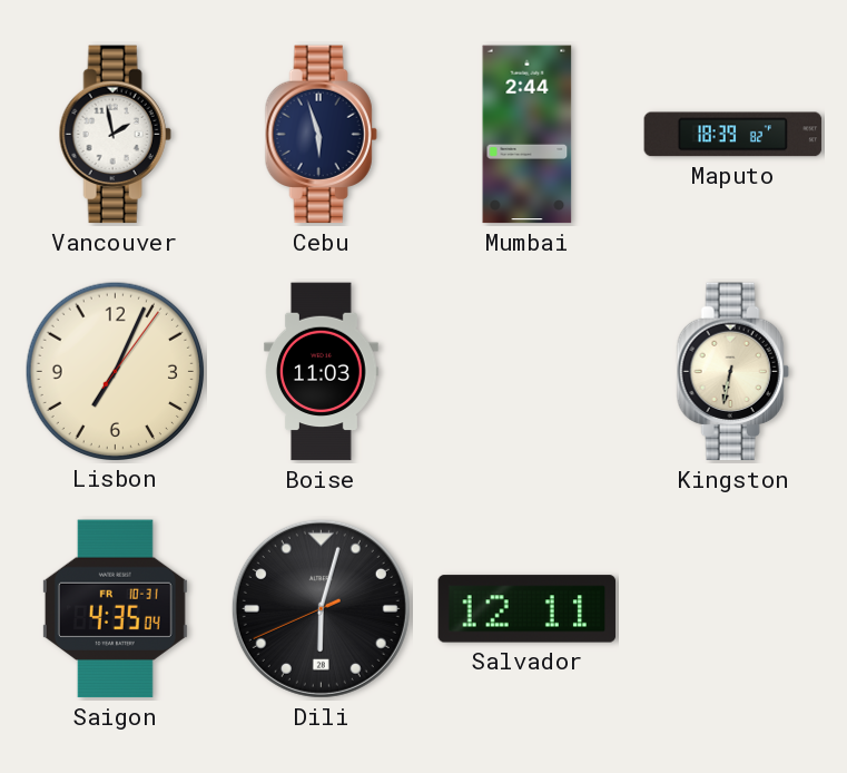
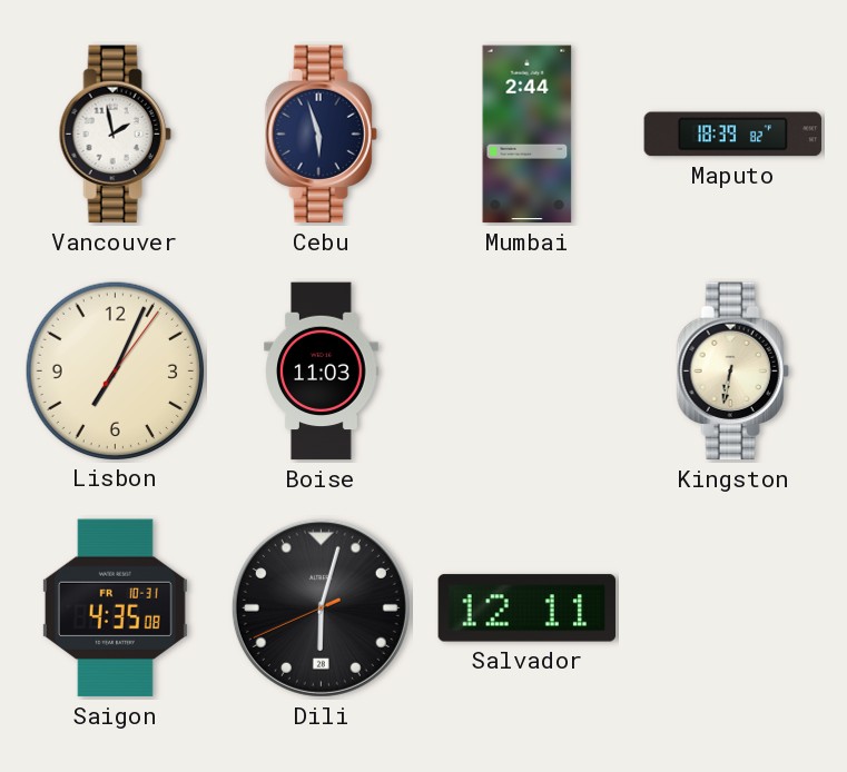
Saigon: 4:35:04 -> 4:35:08
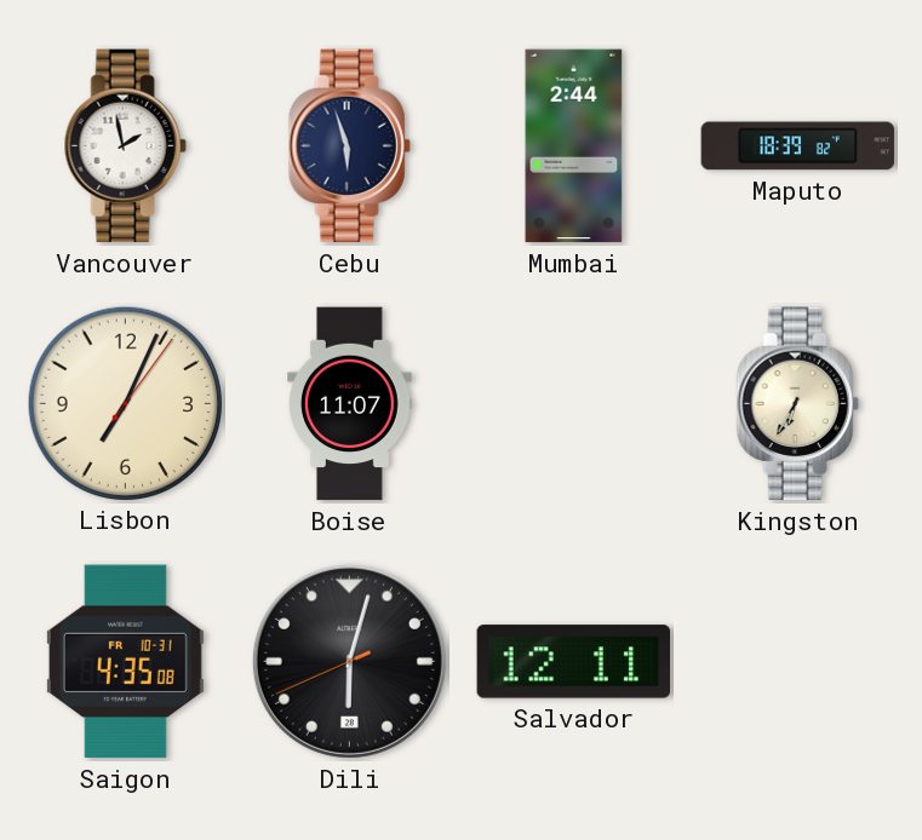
Boise: 11:03 -> 11:07
Kingston: 6:32 -> 6:35
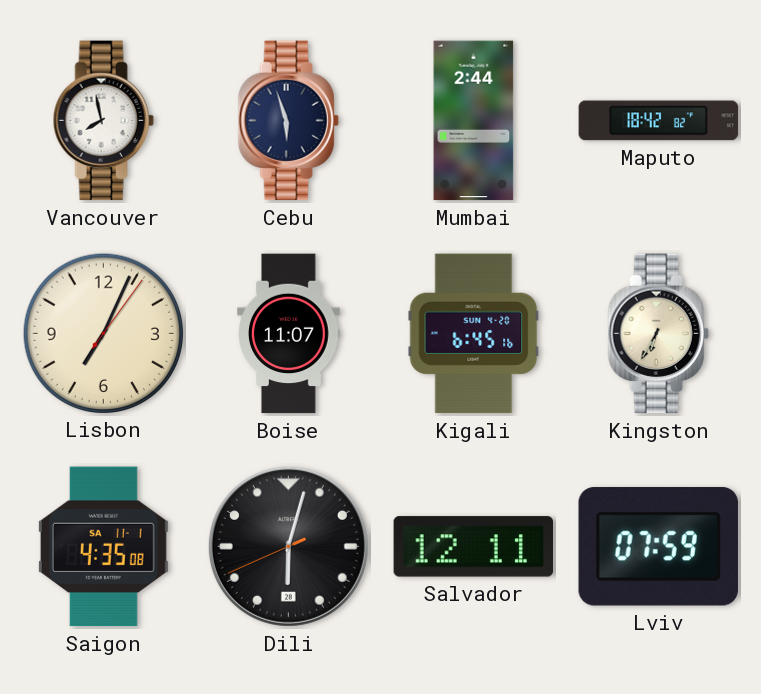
Vancouver: 1:58 -> 7:58
Maputo: 18:39 -> 18:42
Kigali: none -> 6:45
Saigon date: FR 10-31 -> SA 11-1
Lviv: none -> 07:59
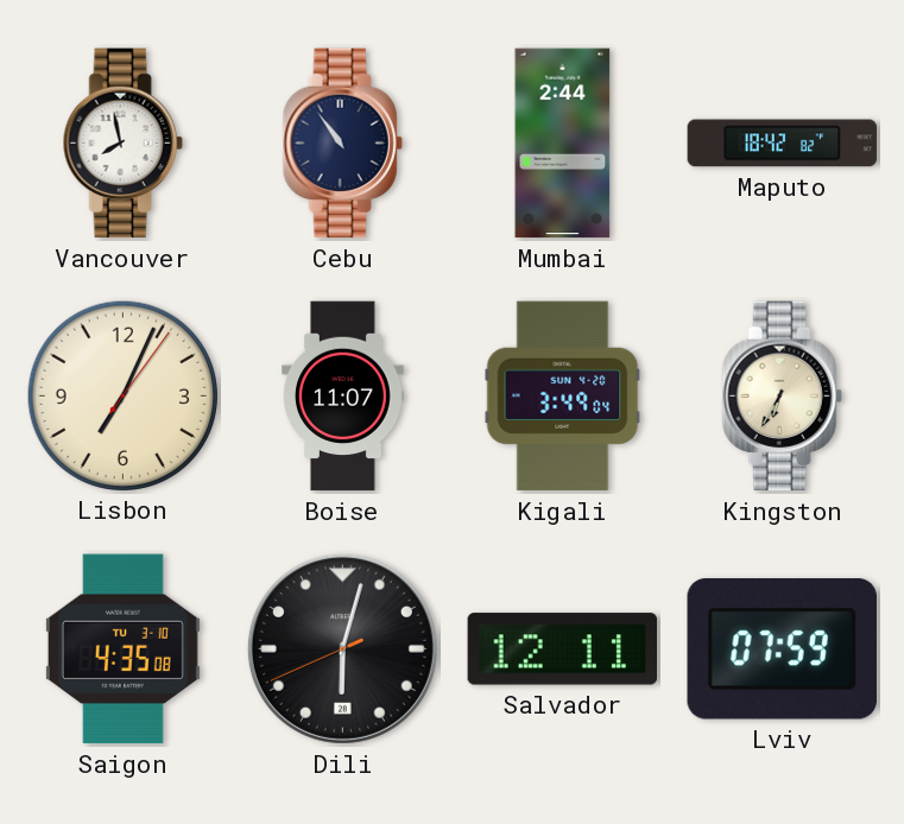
Cebu: 5:57 -> 10:54
Kigali: 6:45 -> 3:49
Saigon date: SA 11-1 -> TU 3-10
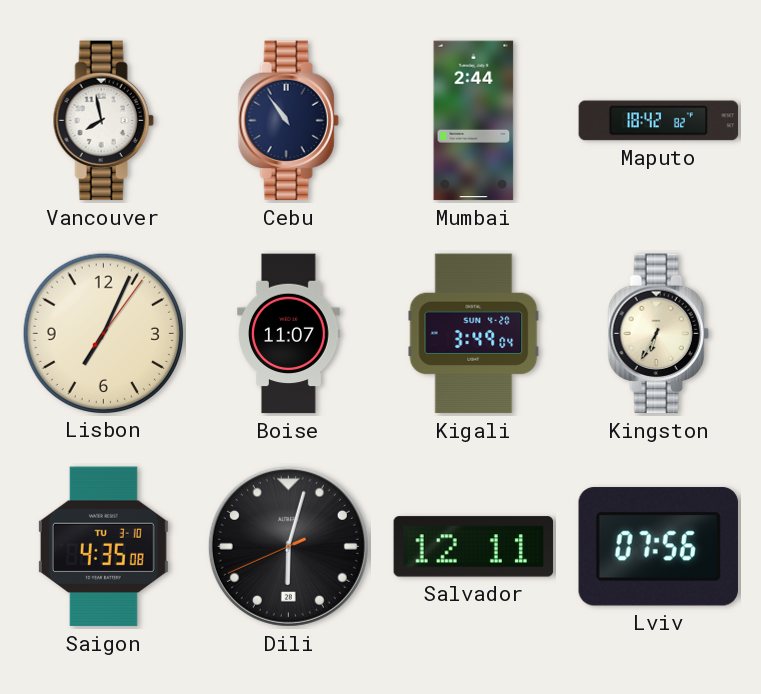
Lviv: 07:59 -> 07:56
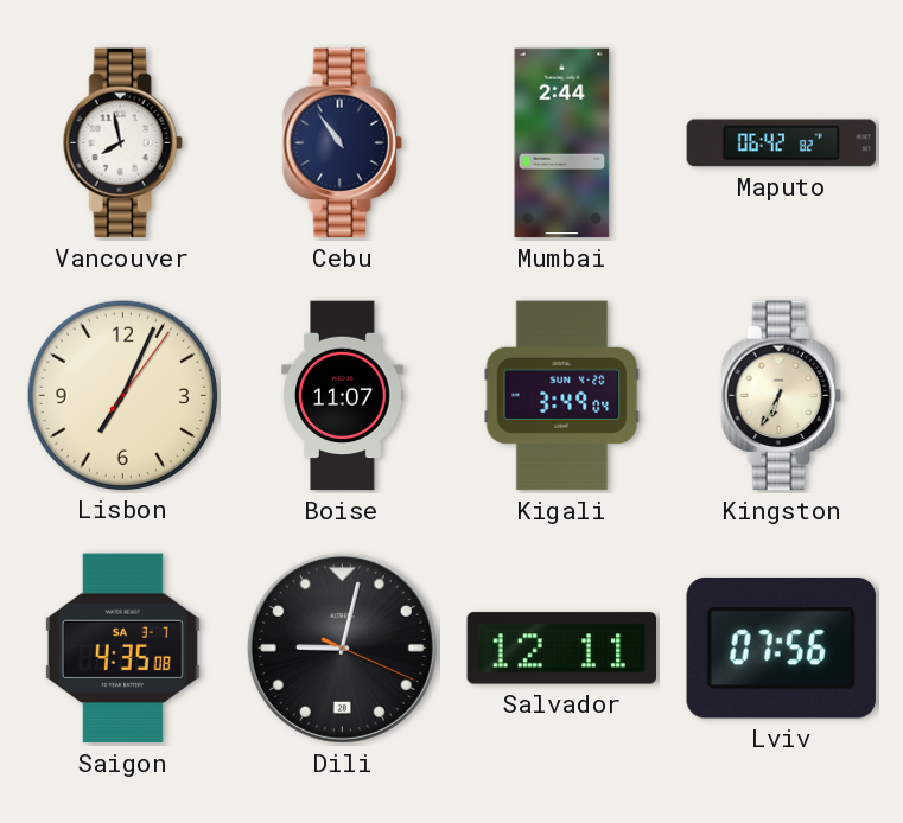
Maputo: 18:42 -> 06:42
Saigon date: TU 3-10 -> SA 3-7
Dili: 6:02 -> 9:02
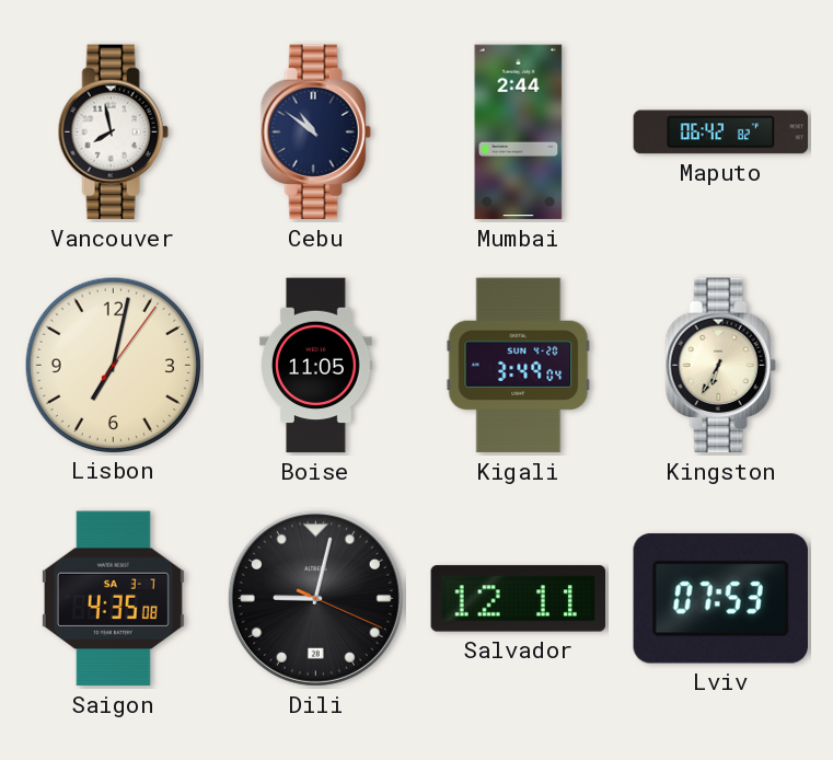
Cebu: 10:54 -> 10:51
Lisbon: 7:04 -> 7:02
Boise: 11:07 -> 11:05
Lviv: 07:56 -> 07:53
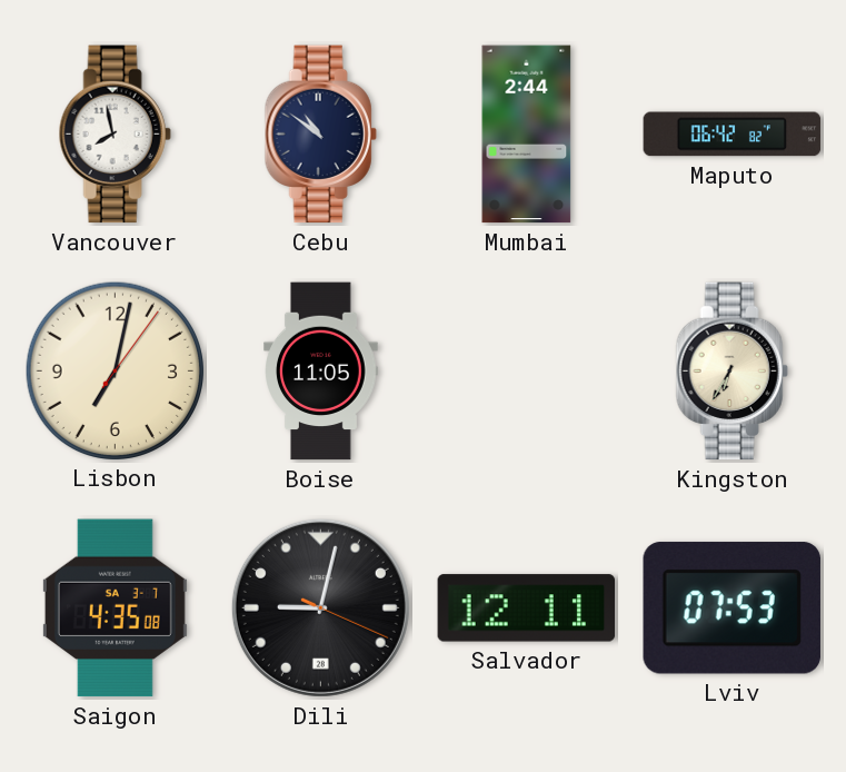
Kigali: 3:49 -> none
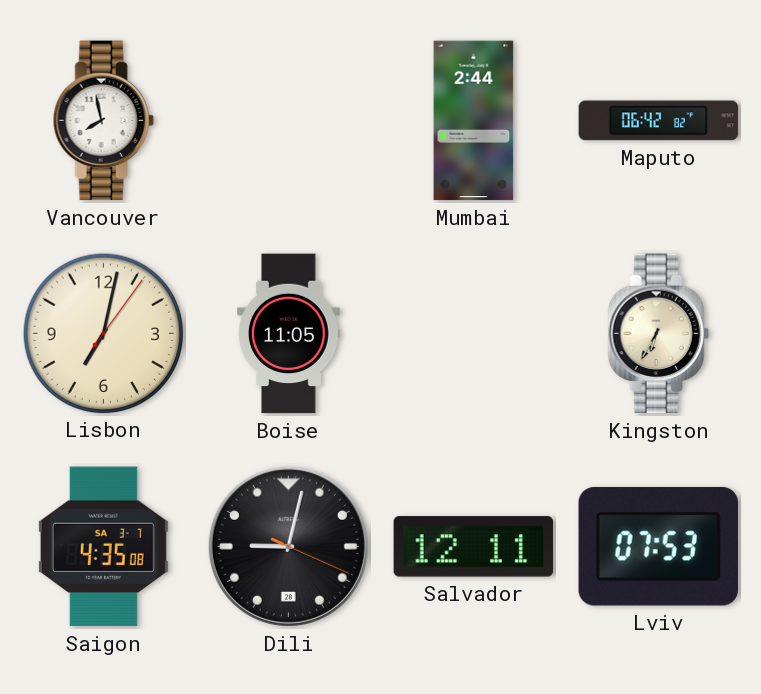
Cebu: 10:51 -> none
